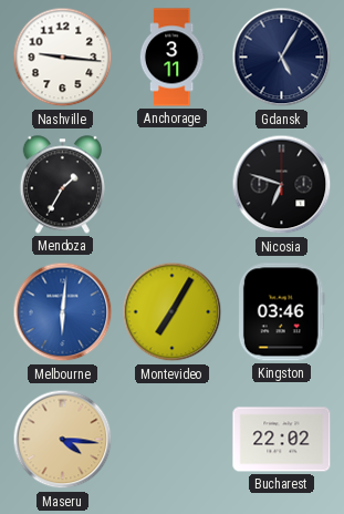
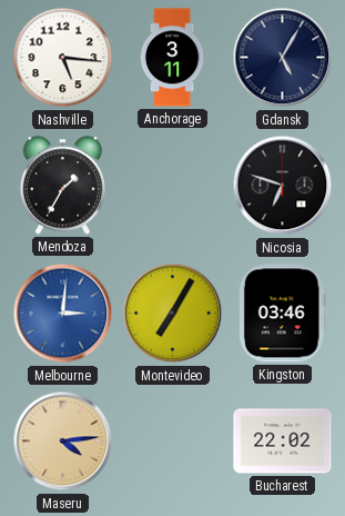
Nashville: 9:16 -> 5:16
Melbourne: 6:01 -> 3:01
Maseru: 4:16 -> 4:14
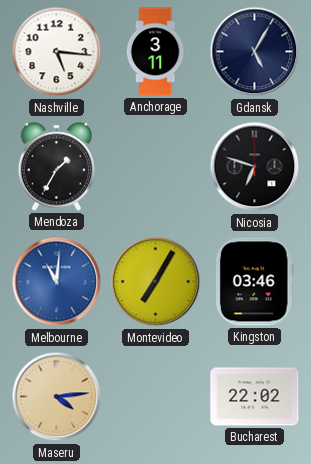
Melbourne: 3:01 -> 11:01
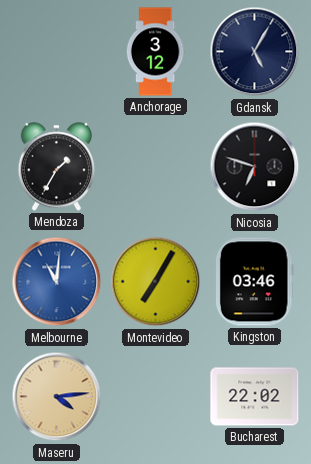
Nashville: 5:16 -> none
Anchorage: 3:11 -> 3:12
